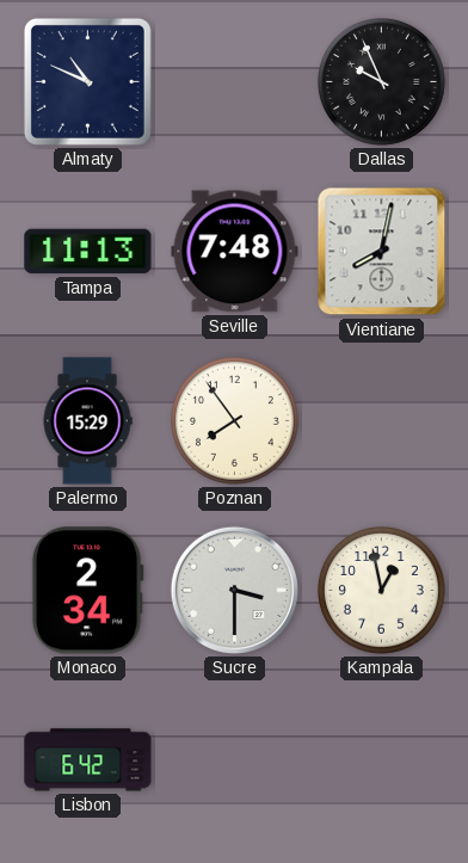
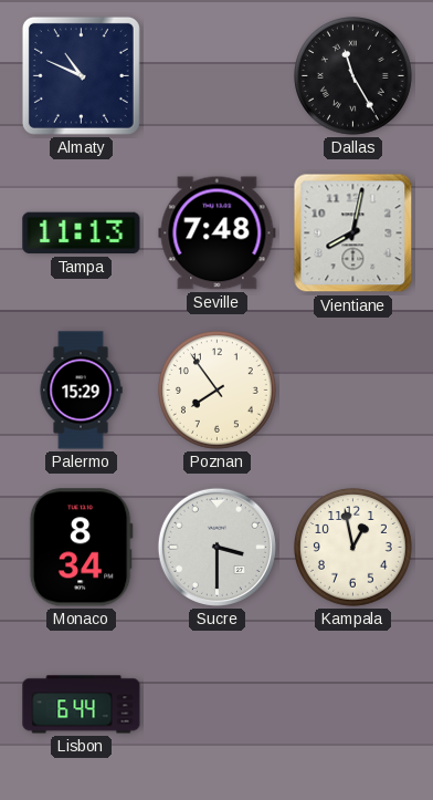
Dallas: 9:56 -> 11:25
Monaco: 2:34 -> 8:34
Lisbon: 6:42 -> 6:44
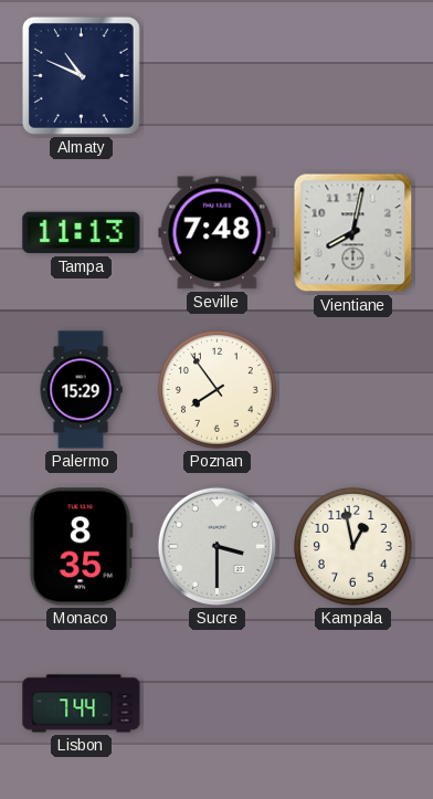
Dallas: 11:25 -> none
Monaco: 8:34 -> 8:35
Lisbon: 6:44 -> 7:44
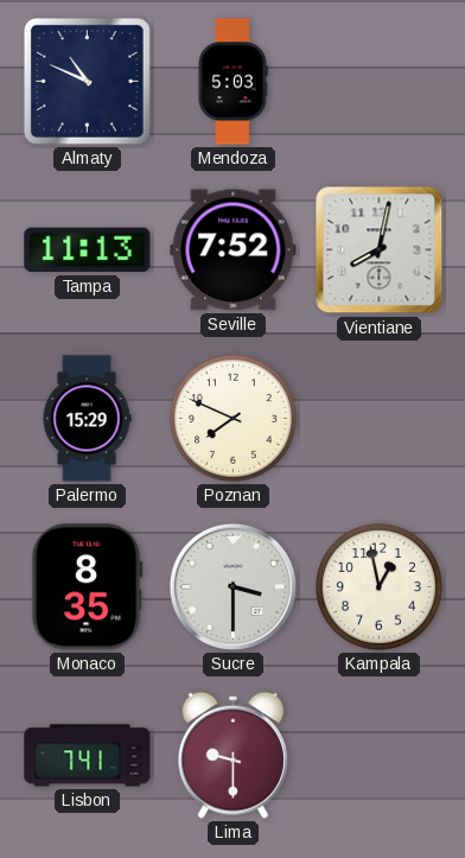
Mendoza: none -> 5:03
Seville: 7:48 -> 7:52
Poznan: 7:54 -> 7:49
Lisbon: 7:44 -> 7:41
Lima: none -> 9:30
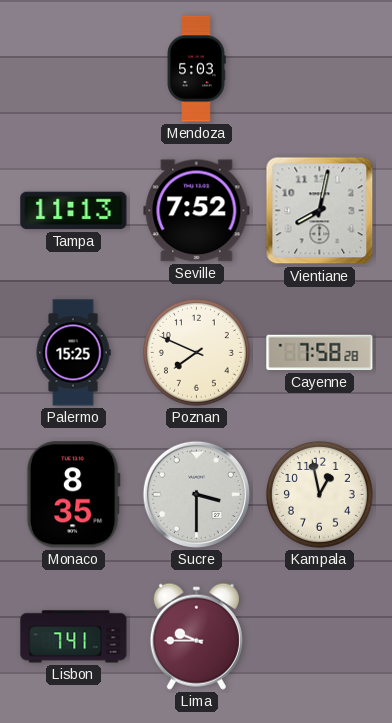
Almaty: 10:49 -> none
Palermo: 15:29 -> 15:25
Cayenne: none -> 7:58
Lima: 9:30 -> 9:45
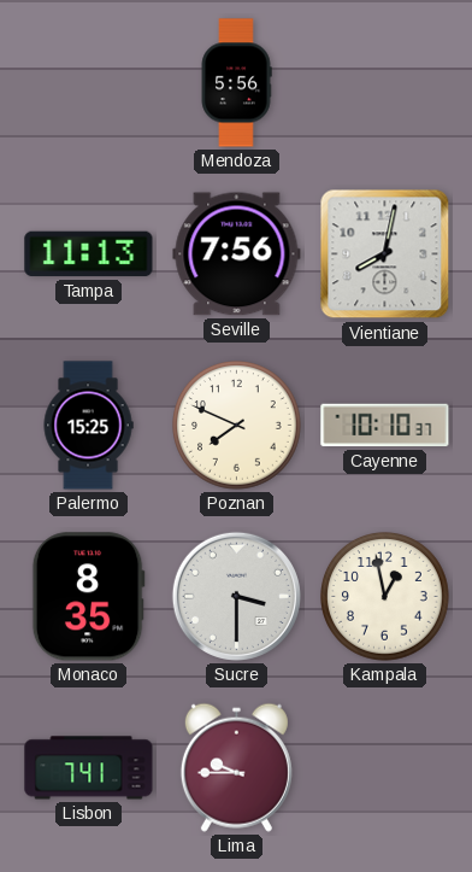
Mendoza: 5:03 -> 5:56
Seville: 7:52 -> 7:56
Cayenne: 7:58 -> 10:10
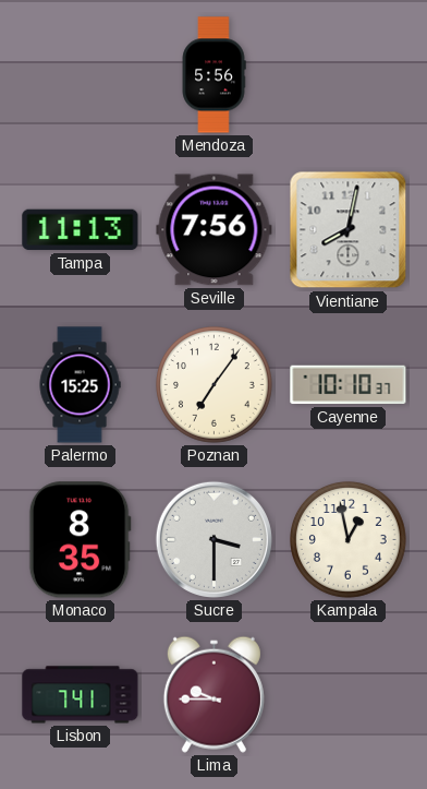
Poznan: 7:49 -> 7:06
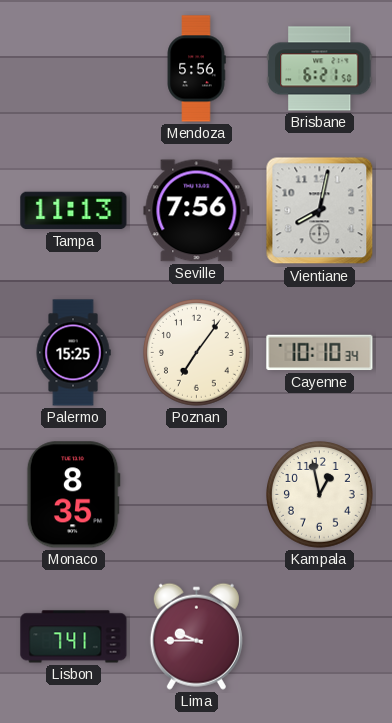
Brisbane: none -> 6:21
Cayenne: 10:10:37 -> 10:10:34
Sucre: 3:30 -> none
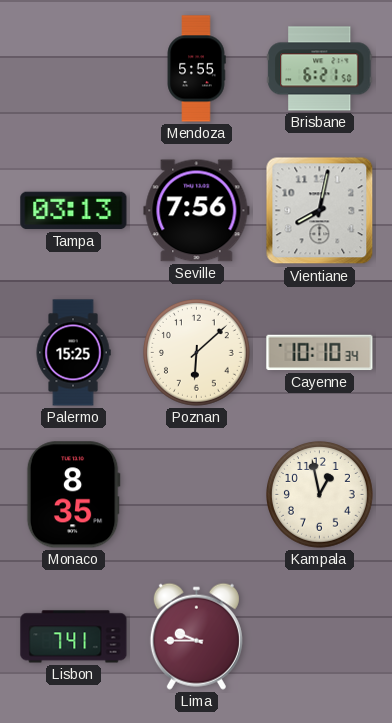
Mendoza: 5:56 -> 5:55
Tampa: 11:13 -> 03:13
Poznan: 7:06 -> 6:08
